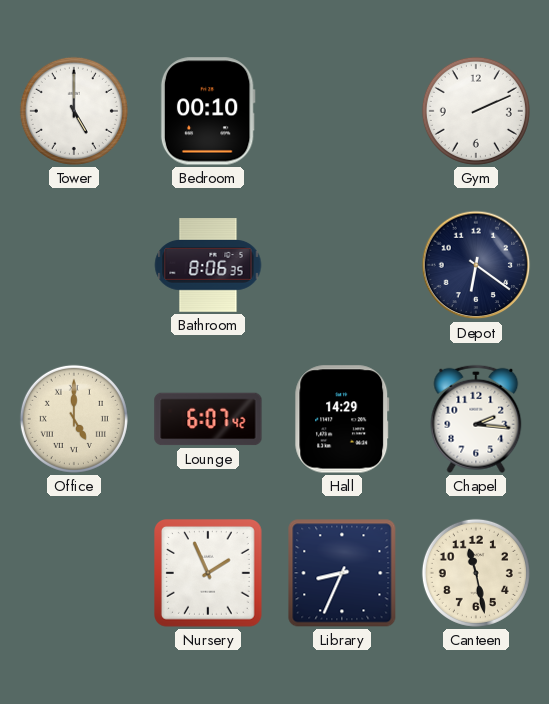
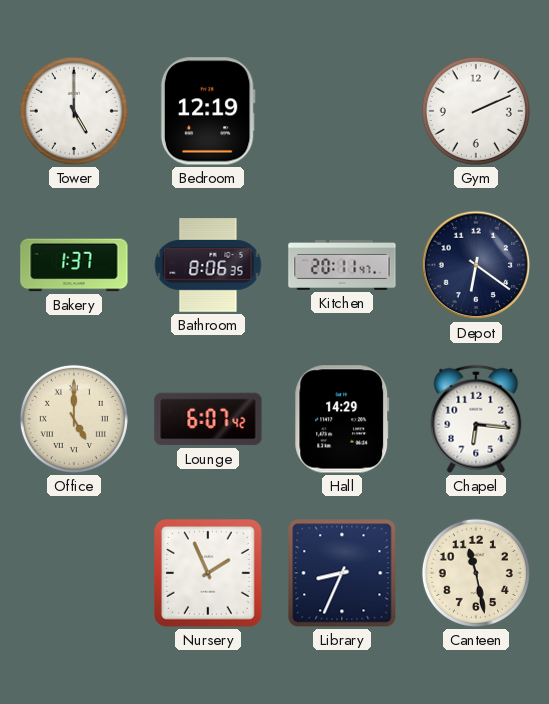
Bedroom: 00:10 -> 12:19
Bakery: none -> 1:37
Kitchen: none -> 20:11
Chapel: 2:16 -> 6:16
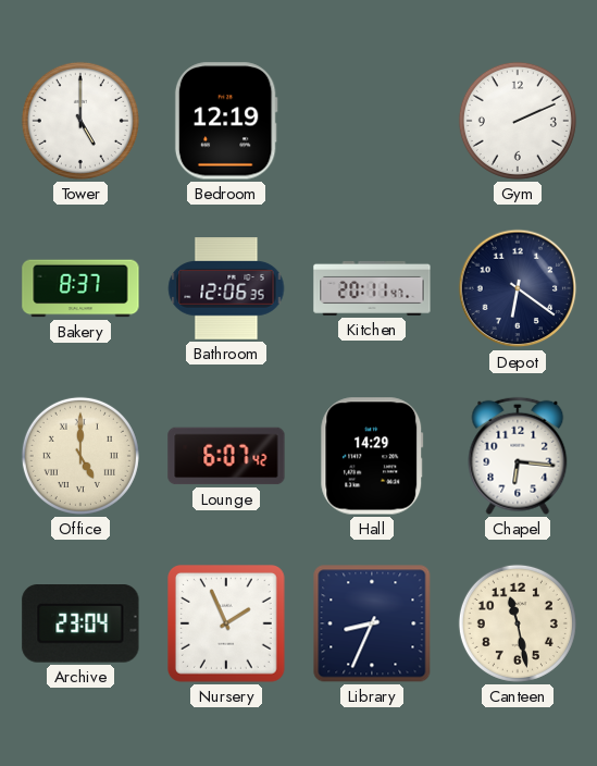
Bakery: 1:37 -> 8:37
Bathroom: 8:06 -> 12:06
Archive: none -> 23:04
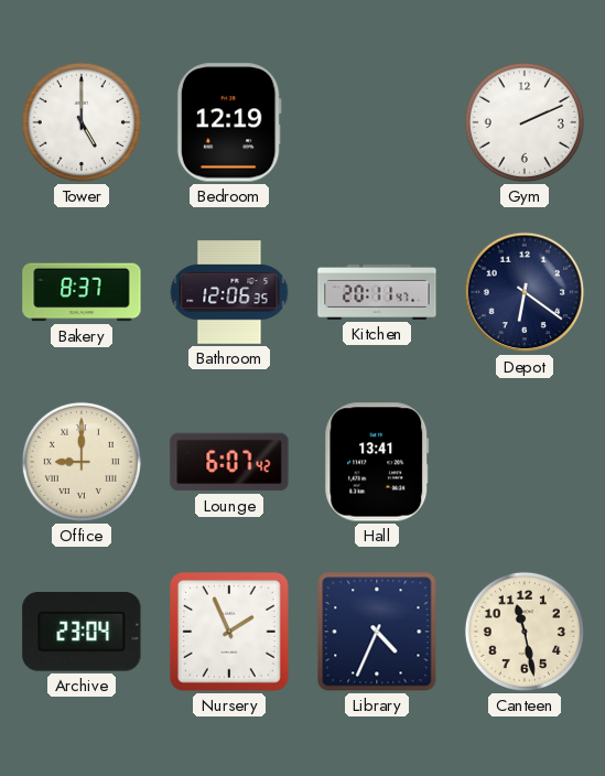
Office: 5:00 -> 9:00
Hall: 14:29 -> 13:41
Chapel: 6:16 -> none
Library: 8:34 -> 4:34
